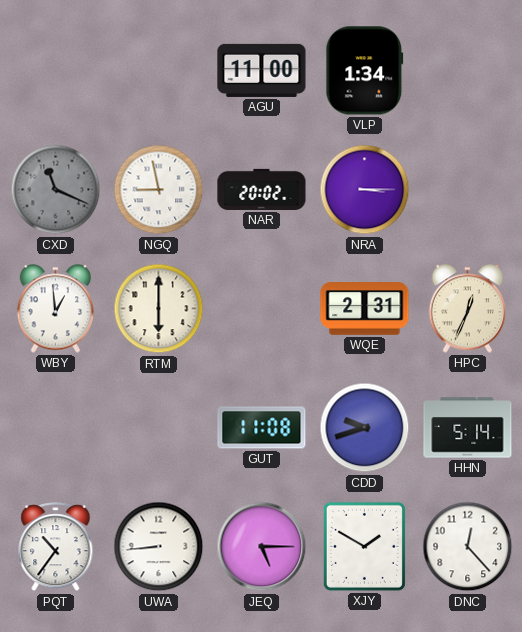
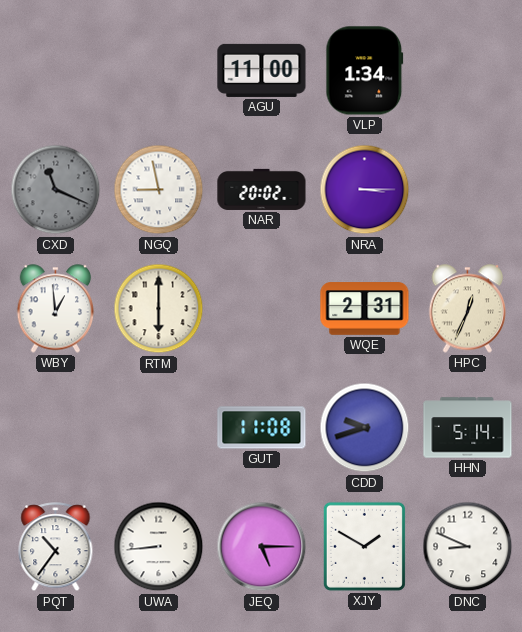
DNC: 12:23 -> 8:49
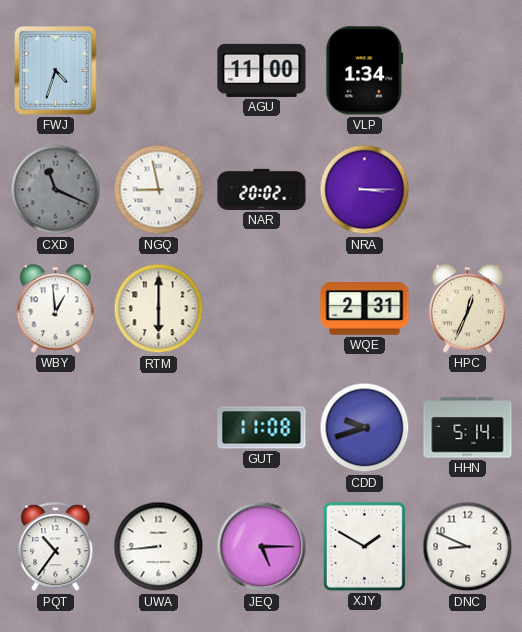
FWJ: none -> 4:33
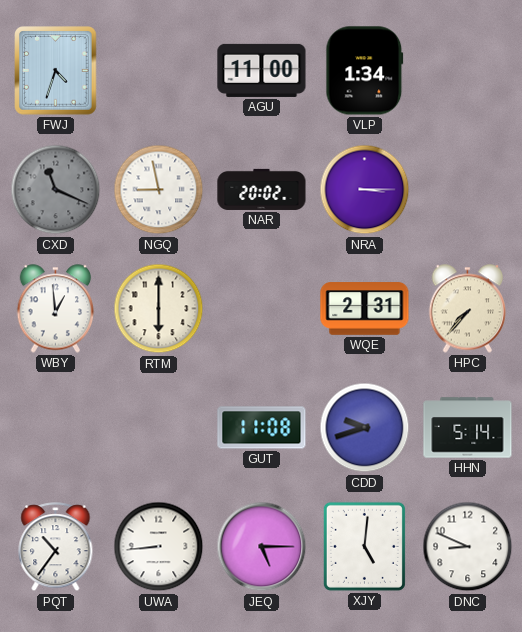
HPC: 12:34 -> 7:37
XJY: 1:50 -> 5:01
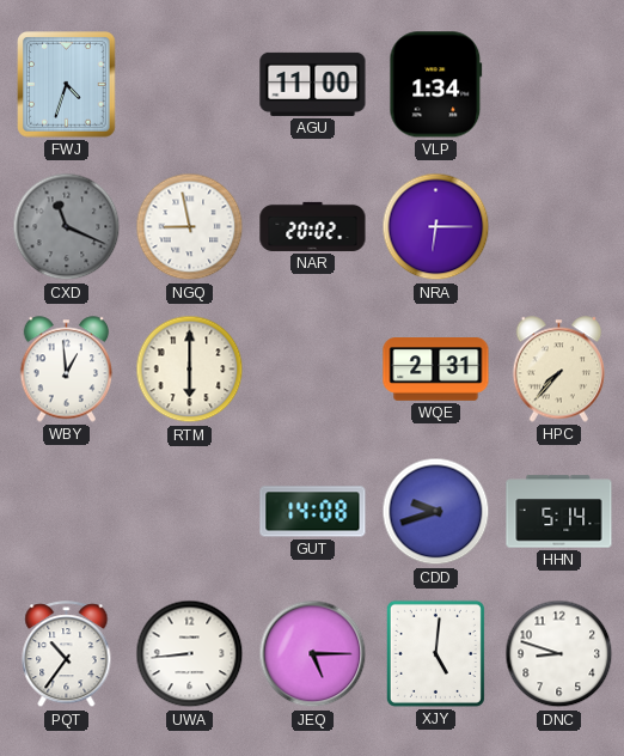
NRA: 3:15 -> 6:15
GUT: 11:08 -> 14:08
DNC: 8:49 -> 8:48
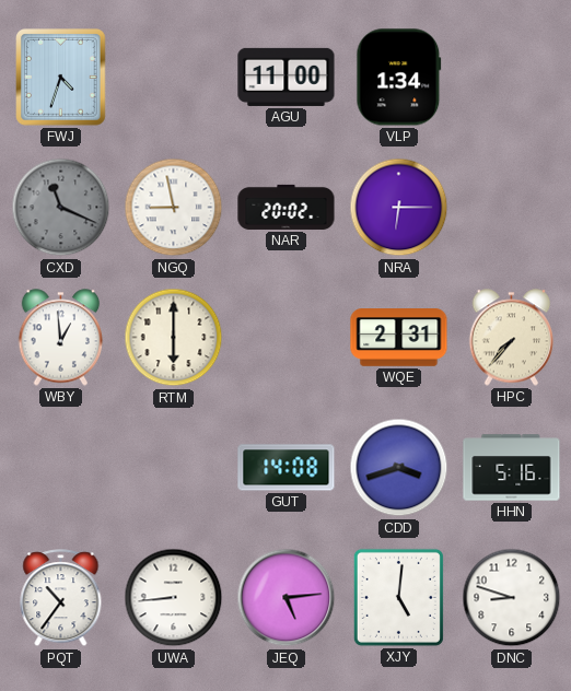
CDD: 9:42 -> 3:42
HHN: 5:14 -> 5:16
JEQ: 5:15 -> 5:14
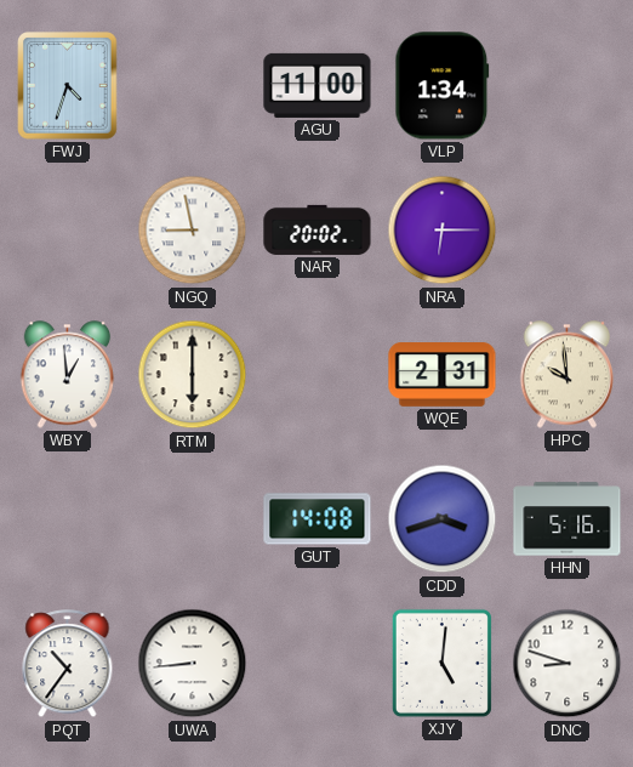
CXD: 11:19 -> none
HPC: 7:37 -> 9:59
JEQ: 5:14 -> none
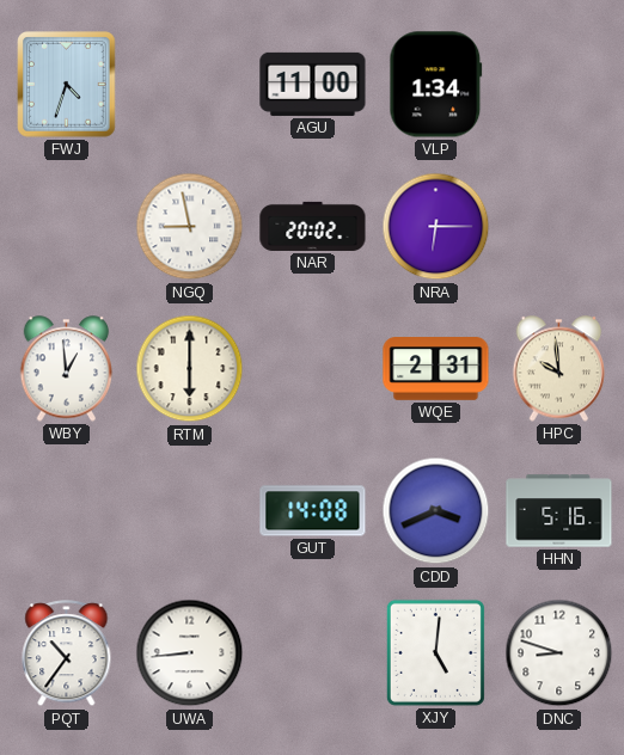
CDD: 3:42 -> 3:41
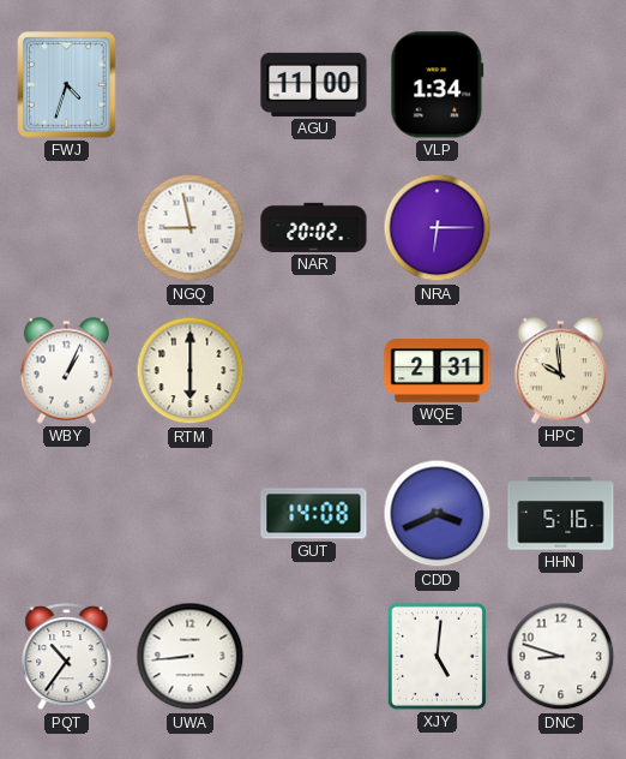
WBY: 12:59 -> 1:04
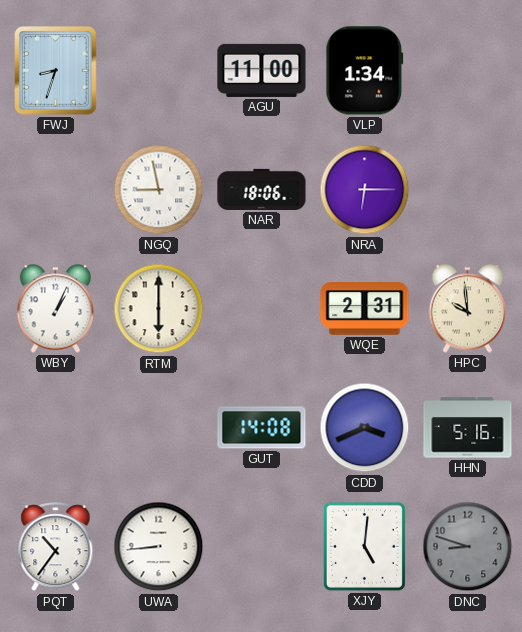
FWJ: 4:33 -> 8:33
NAR: 20:02 -> 18:06
DNC dial: white -> grey
